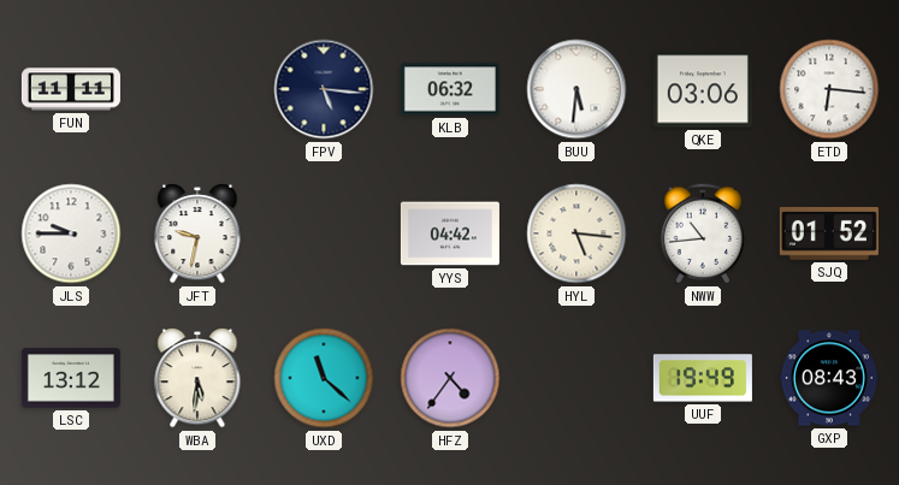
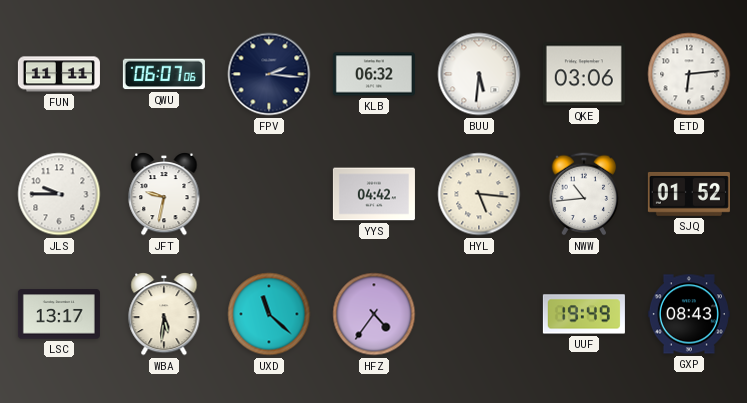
QWU: none -> 06:07
FPV: 5:16 -> 2:16
ETD: 6:16 -> 6:14
LSC: 13:12 -> 13:17
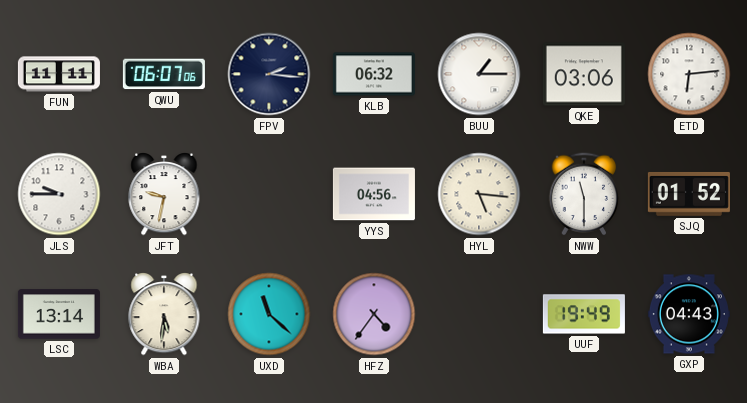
BUU: 5:31 -> 1:15
YYS: 04:42 -> 04:56
NWW: 10:44 -> 11:30
LSC: 13:17 -> 13:14
GXP: 08:43 -> 04:43
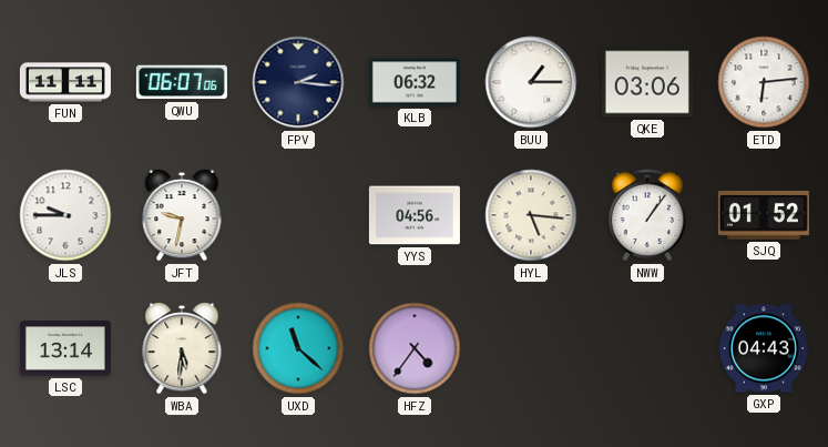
NWW: 11:30 -> 1:06
UUF: 19:49 -> none
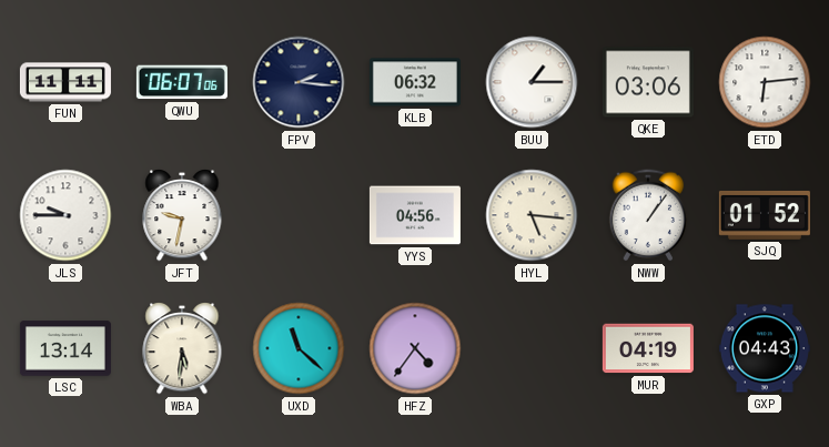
MUR: none -> 04:19
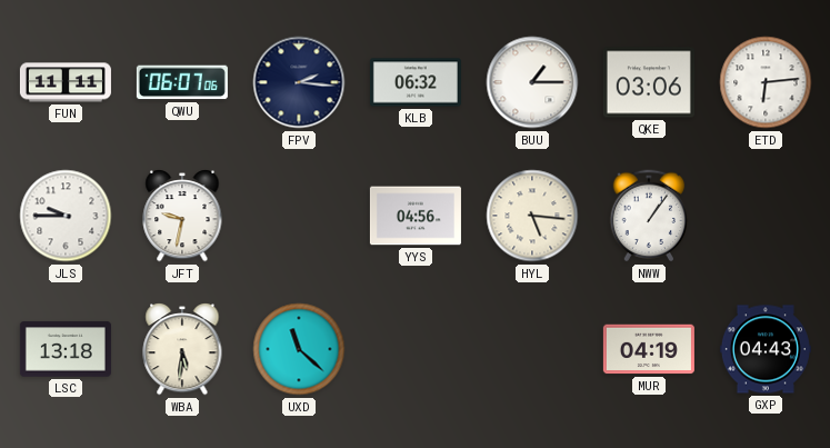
SJQ: 01:52 -> none
LSC: 13:14 -> 13:18
HFZ: 4:36 -> none
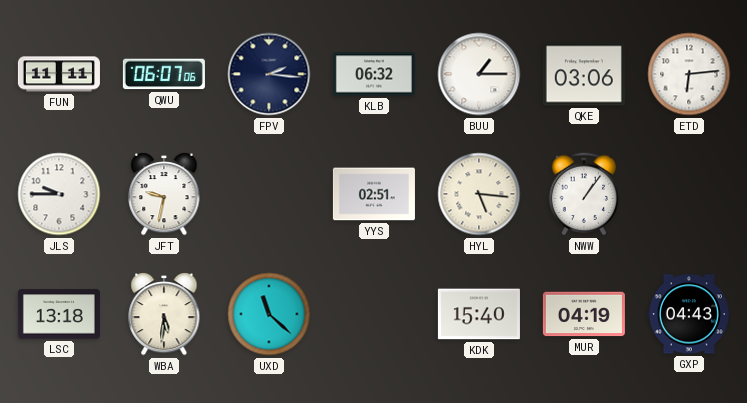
YYS: 04:56 -> 02:51
KDK: none -> 15:40
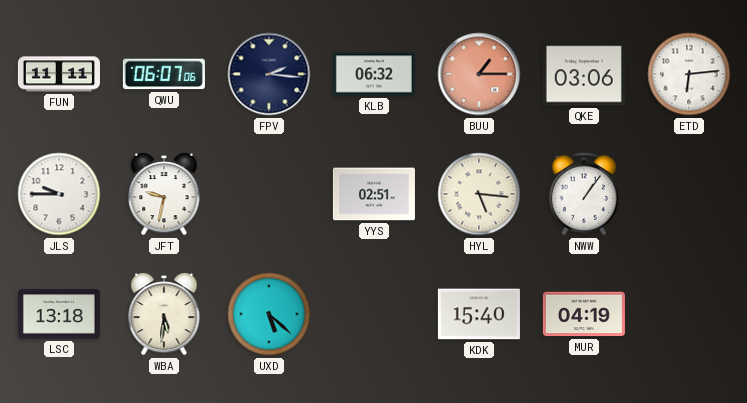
BUU dial: white -> salmon
UXD: 11:22 -> 5:22
GXP: 04:43 -> none
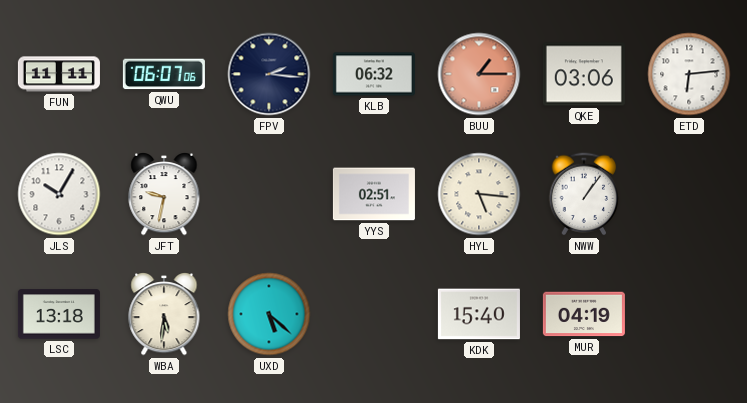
JLS: 9:45 -> 10:05
